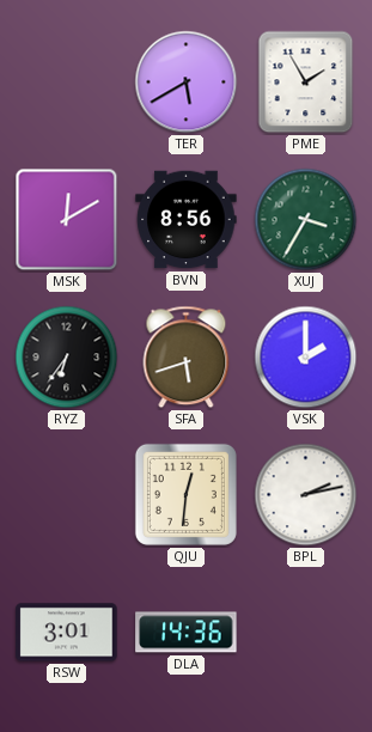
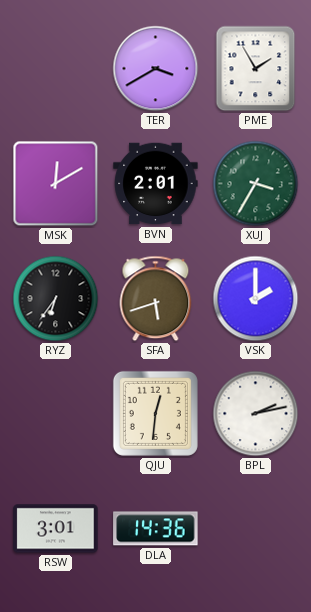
TER: 5:40 -> 3:40
BVN: 8:56 -> 2:01
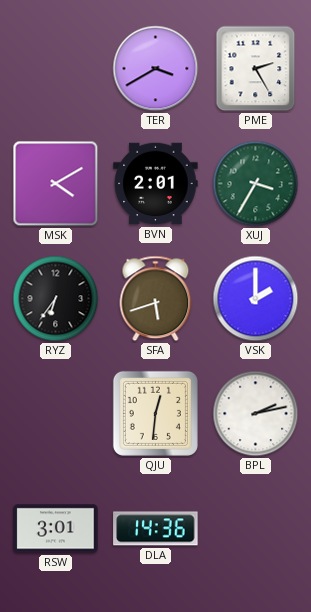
PME: 1:55 -> 2:25
MSK: 12:10 -> 4:10
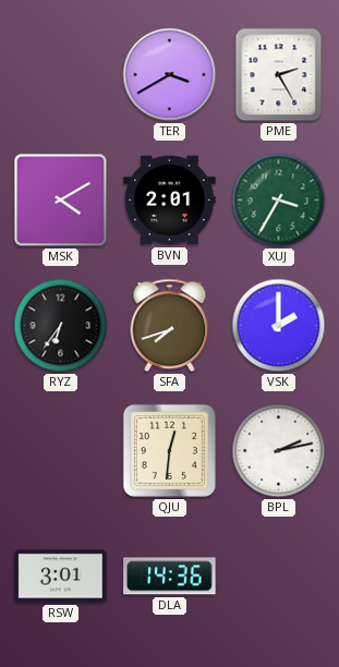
SFA: 5:42 -> 7:42
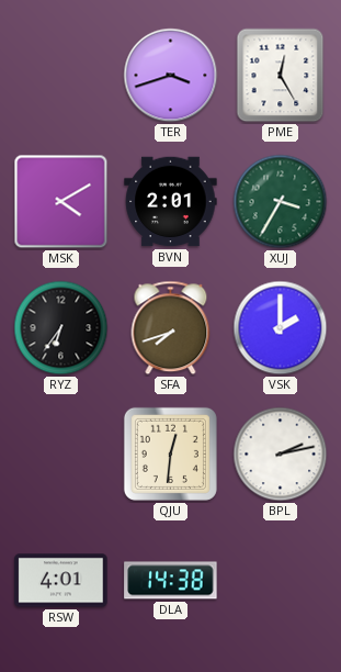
TER: 3:40 -> 3:42
PME: 2:25 -> 12:25
RSW: 3:01 -> 4:01
DLA: 14:36 -> 14:38
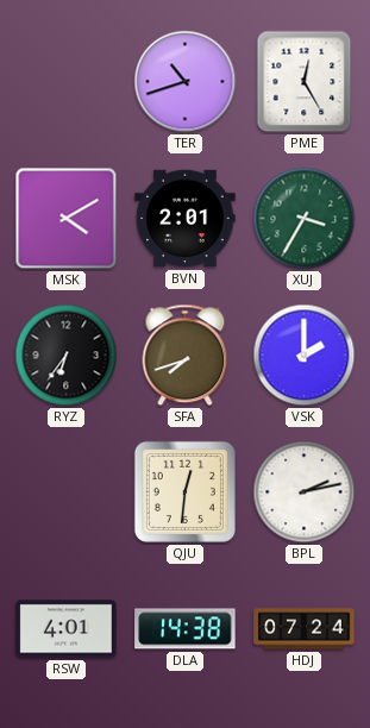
TER: 3:42 -> 10:42
HDJ: none -> 07:24
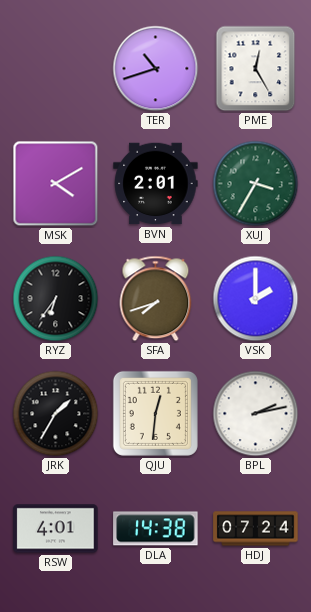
JRK: none -> 1:35
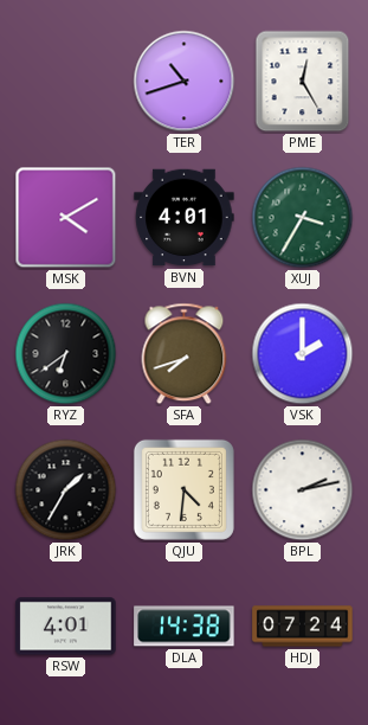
BVN: 2:01 -> 4:01
RYZ: 6:36 -> 6:39
QJU: 12:31 -> 4:31
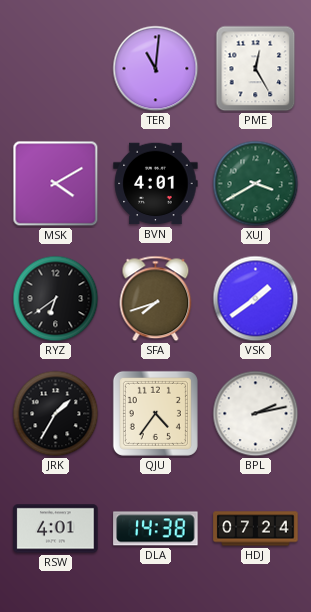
TER: 10:42 -> 11:01
XUJ: 3:35 -> 3:40
VSK: 2:00 -> 1:39
QJU: 4:31 -> 4:36
